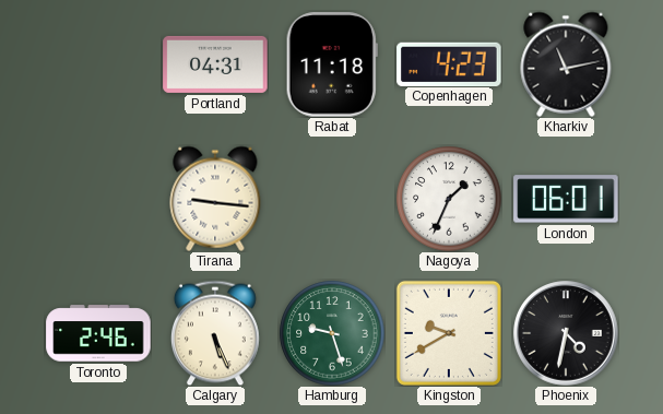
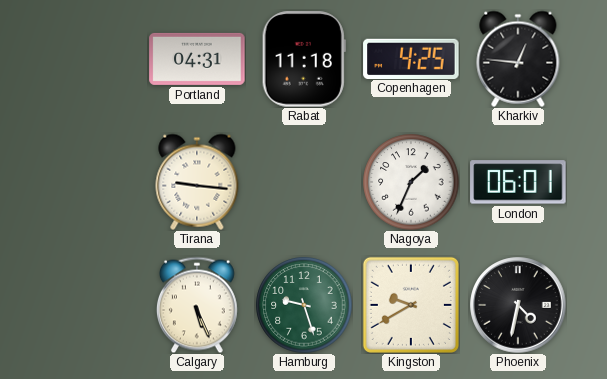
Copenhagen: 4:23 -> 4:25
Kharkiv: 11:13 -> 12:46
Toronto: 2:46 -> none
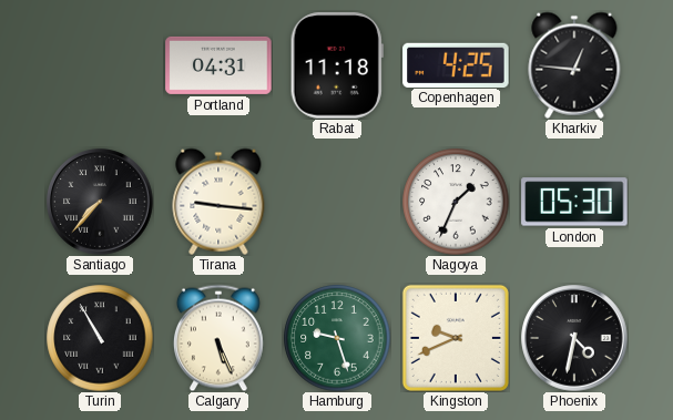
Santiago: none -> 7:37
London: 06:01 -> 05:30
Turin: none -> 10:55
Kingston: 9:40 -> 9:41
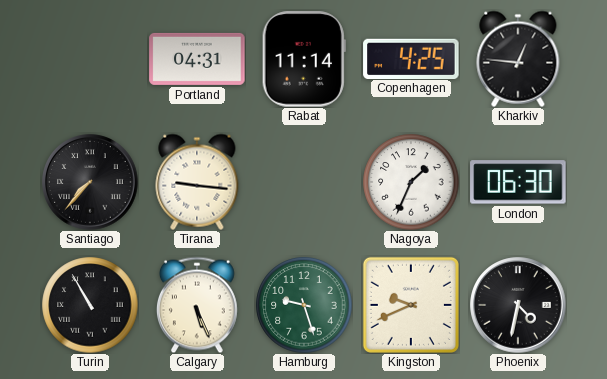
Rabat: 11:18 -> 11:14
London: 05:30 -> 06:30
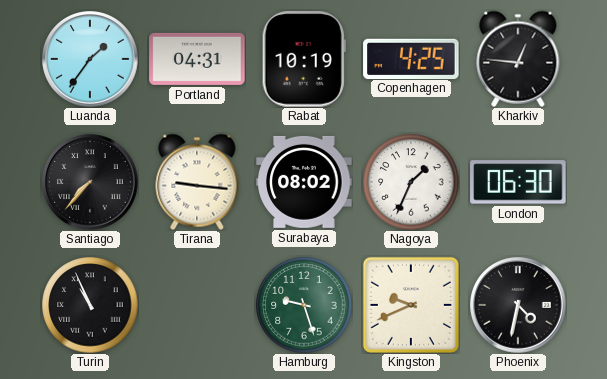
Luanda: none -> 1:36
Rabat: 11:14 -> 10:19
Surabaya: none -> 08:02
Turin: 10:55 -> 10:56
Calgary: 5:26 -> none
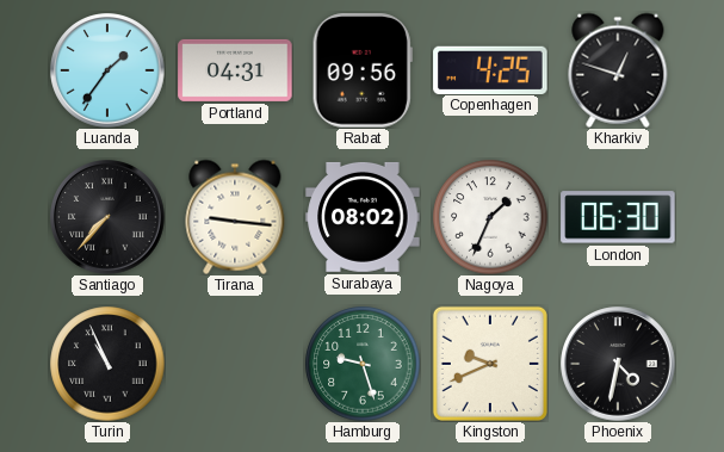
Rabat: 10:19 -> 09:56
Kharkiv: 12:46 -> 12:48
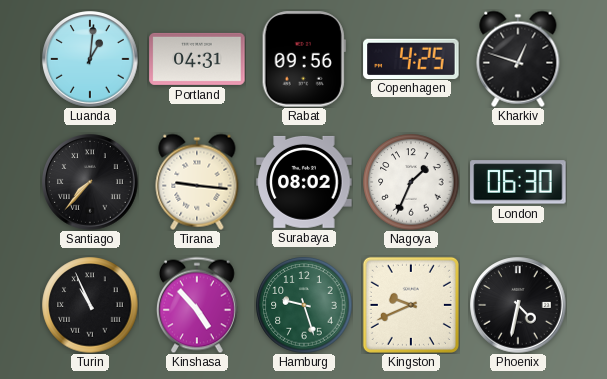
Luanda: 1:36 -> 1:01
Kinshasa: none -> 4:53
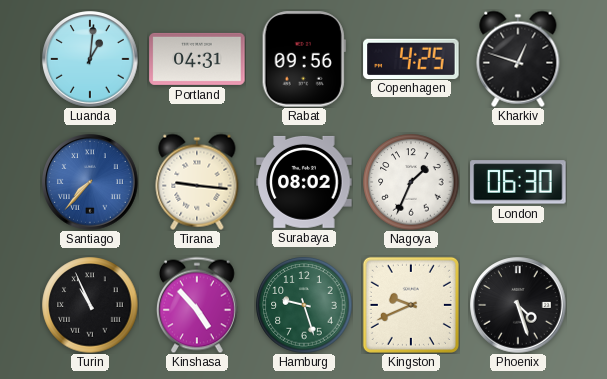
Santiago dial: black -> blue
Phoenix: 4:32 -> 4:27
